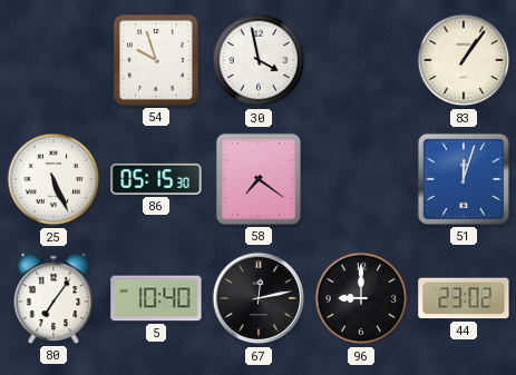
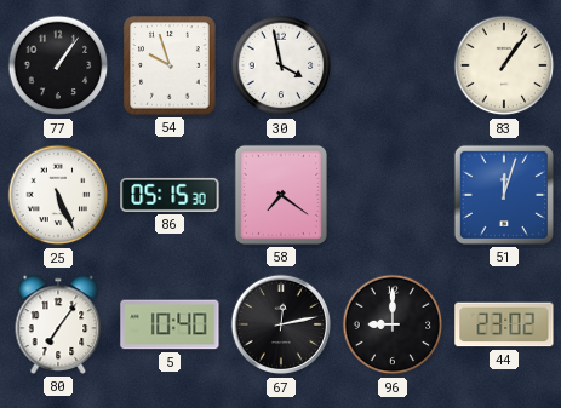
77: none -> 1:06
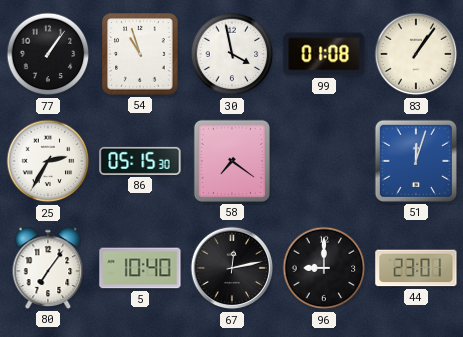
54: 9:57 -> 10:57
99: none -> 01:08
25: 5:26 -> 2:35
44: 23:02 -> 23:01
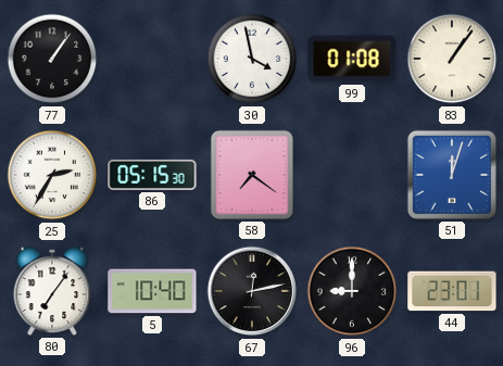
54: 10:57 -> none
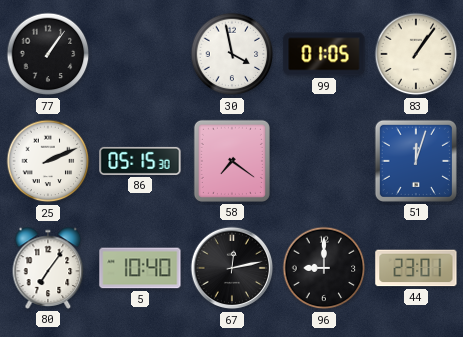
99: 01:08 -> 01:05
25: 2:35 -> 2:11
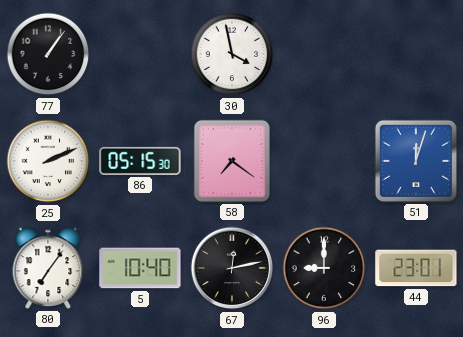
99: 01:05 -> none
83: 1:06 -> none
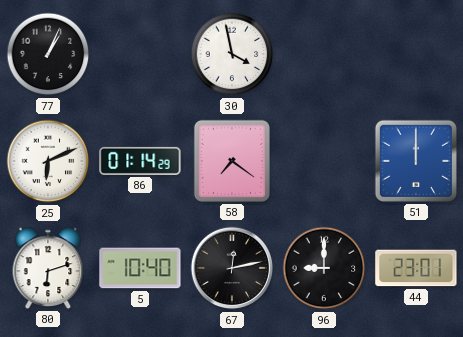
77: 1:06 -> 1:04
25: 2:11 -> 6:11
86: 05:15 -> 01:14
51: 12:03 -> 12:00
80: 7:06 -> 6:12
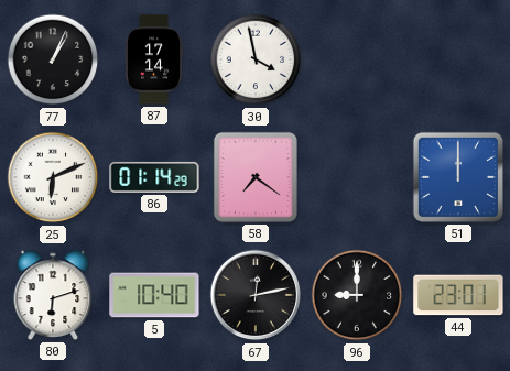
87: none -> 17:14
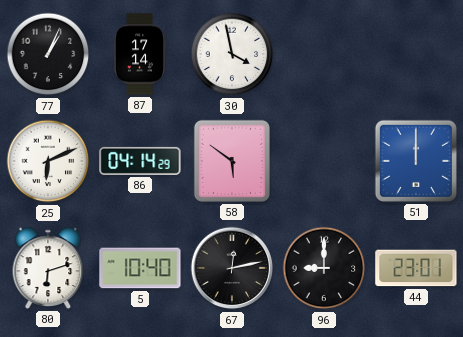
86: 01:14 -> 04:14
58: 7:21 -> 5:51
